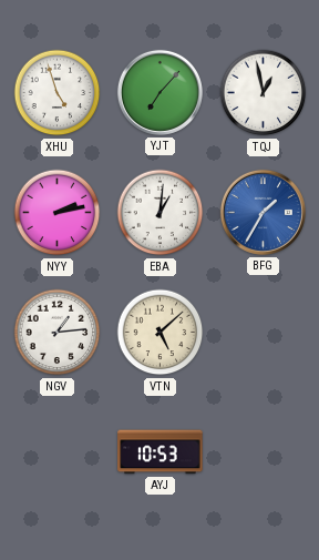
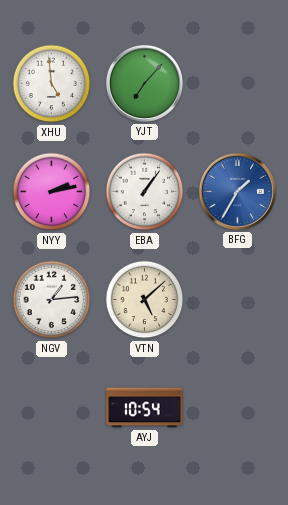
XHU: 4:57 -> 4:59
TQJ: 12:58 -> none
EBA: 1:01 -> 1:06
AYJ: 10:53 -> 10:54
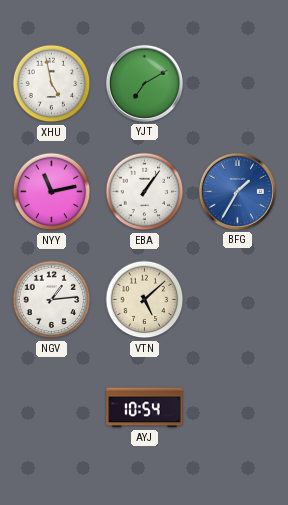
XHU: 4:59 -> 4:58
YJT: 7:07 -> 7:10
NYY: 2:13 -> 11:13
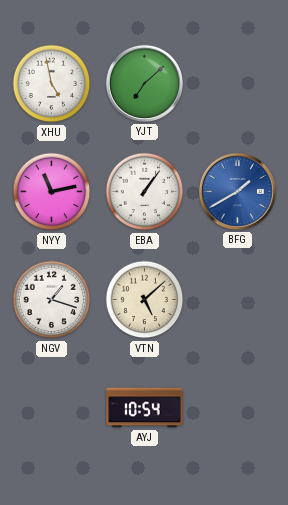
YJT: 7:10 -> 7:08
BFG: 1:35 -> 1:40
NGV: 1:14 -> 1:18
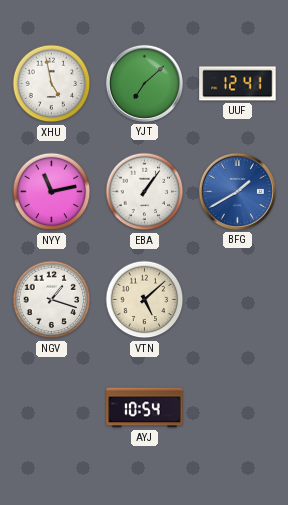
UUF: none -> 12:41
